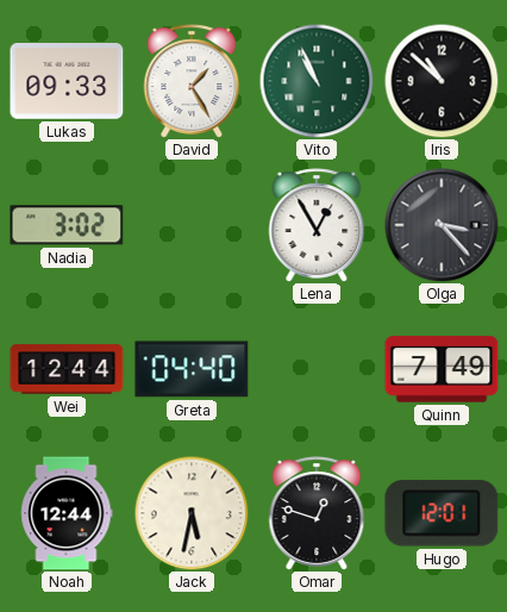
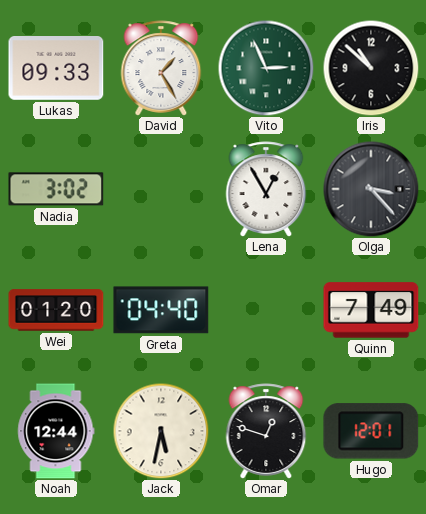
Vito: 10:56 -> 2:56
Wei: 12:44 -> 01:20
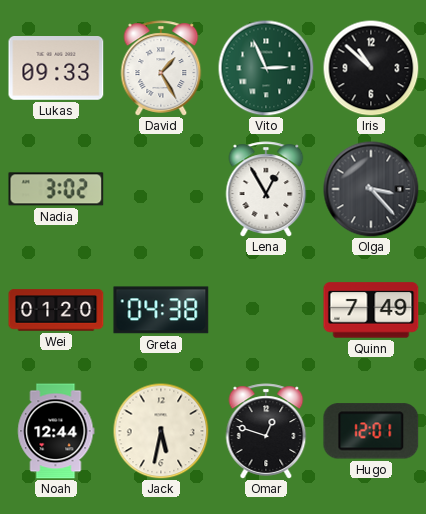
Greta: 04:40 -> 04:38
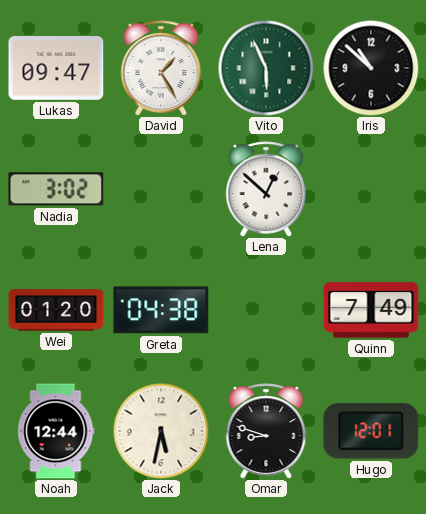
Lukas: 09:33 -> 09:47
Vito: 2:56 -> 5:56
Lena: 12:55 -> 12:52
Olga: 3:23 -> none
Omar: 12:48 -> 8:48
